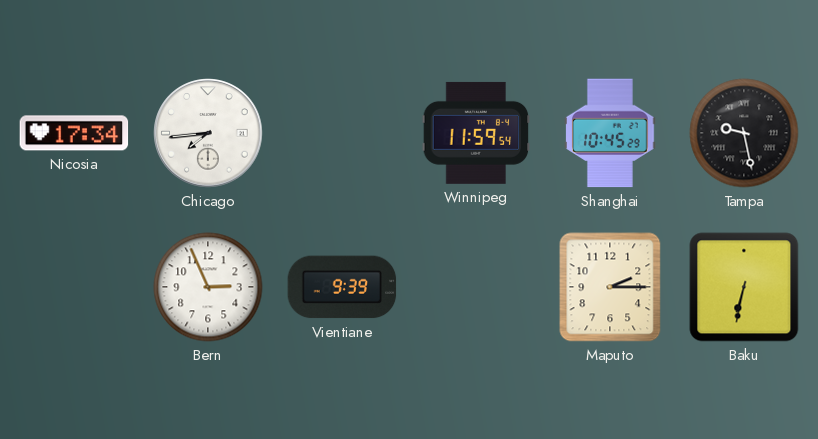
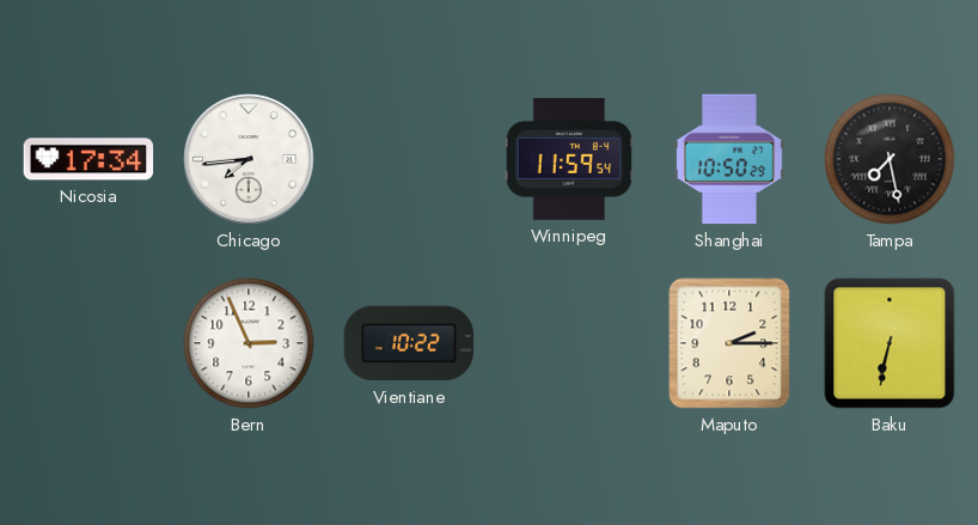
Shanghai: 10:45 -> 10:50
Tampa: 9:28 -> 7:28
Vientiane: 9:39 -> 10:22
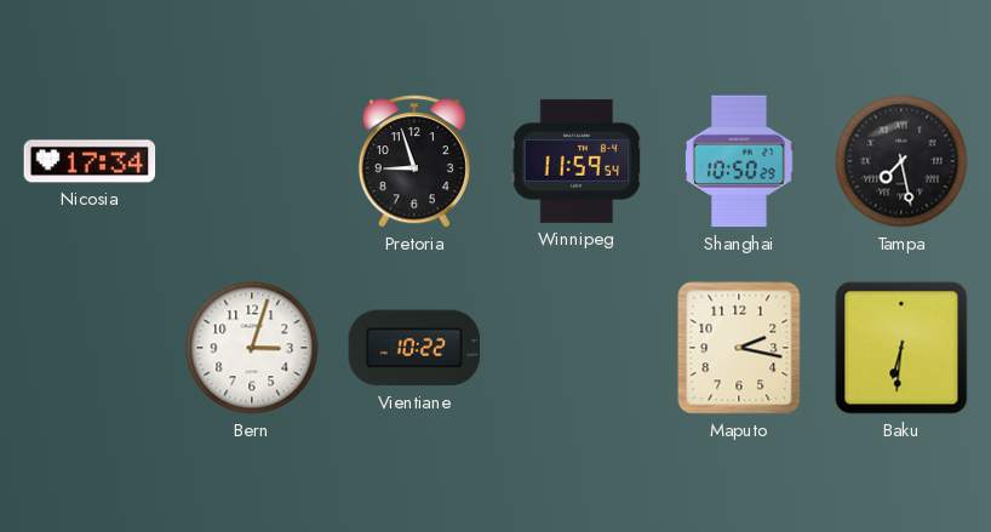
Chicago: 7:44 -> none
Pretoria: none -> 8:57
Bern: 2:56 -> 3:03
Maputo: 2:15 -> 2:17
Baku: 6:32 -> 6:31
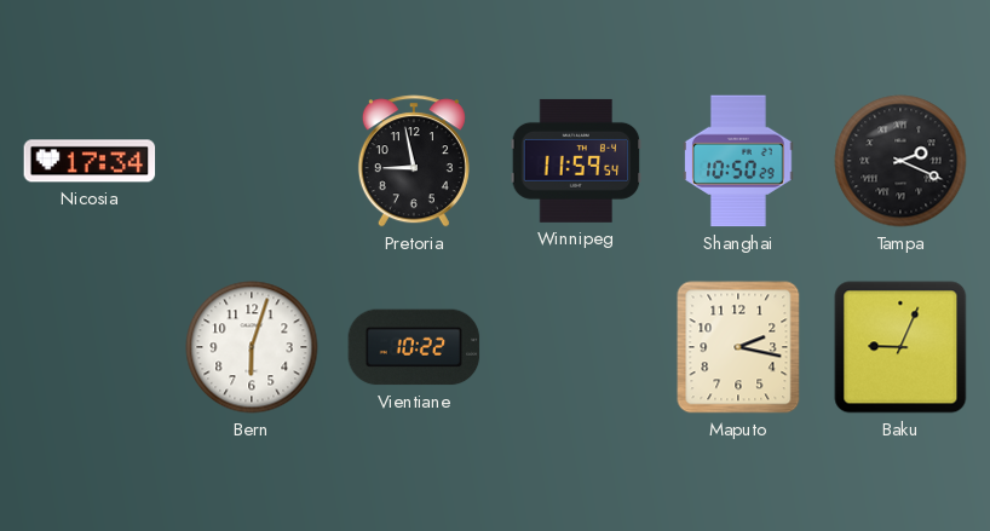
Pretoria: 8:57 -> 8:58
Tampa: 7:28 -> 2:19
Bern: 3:03 -> 6:03
Baku: 6:31 -> 9:04
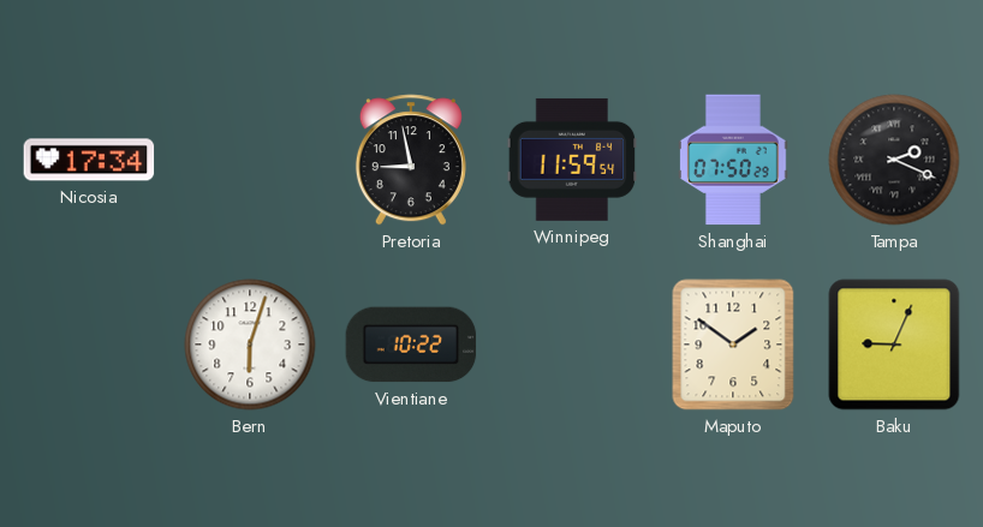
Shanghai: 10:50 -> 07:50
Maputo: 2:17 -> 1:51
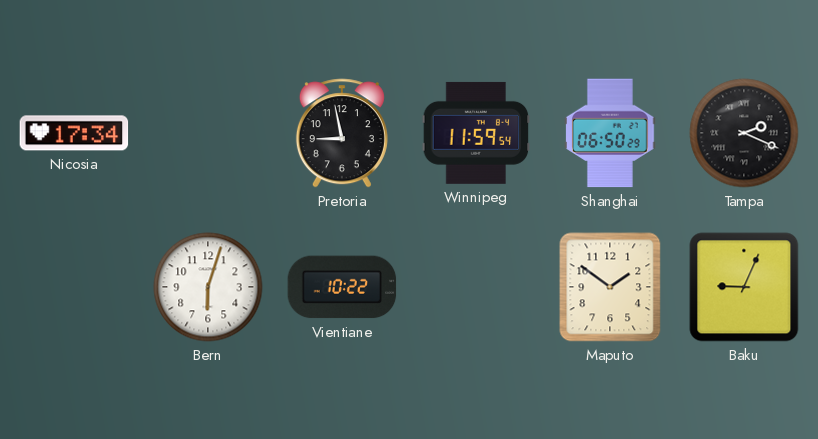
Shanghai: 07:50 -> 06:50
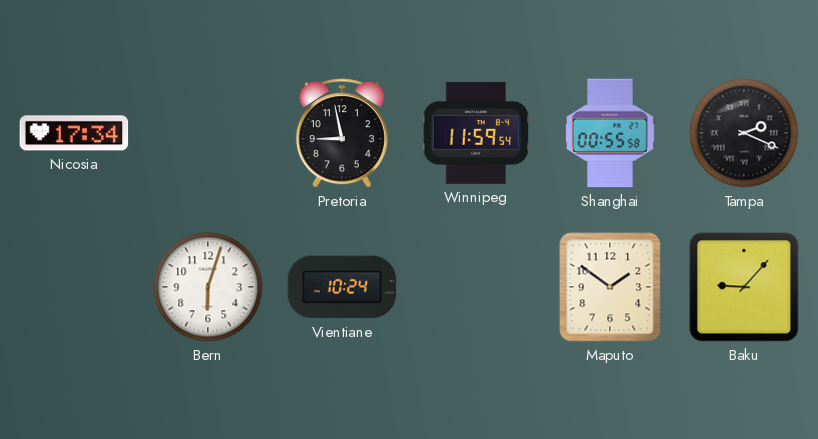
Shanghai: 06:50 -> 00:55
Vientiane: 10:22 -> 10:24
Baku: 9:04 -> 9:07
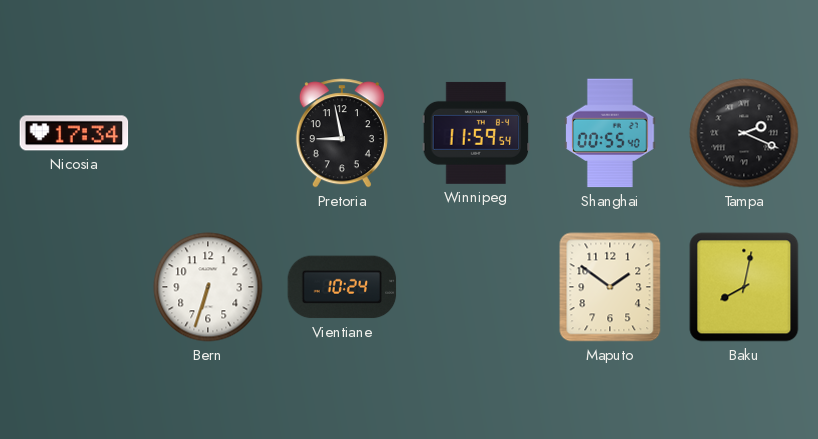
Shanghai: 00:55:58 -> 00:55:40
Bern: 6:03 -> 6:33
Baku: 9:07 -> 8:02
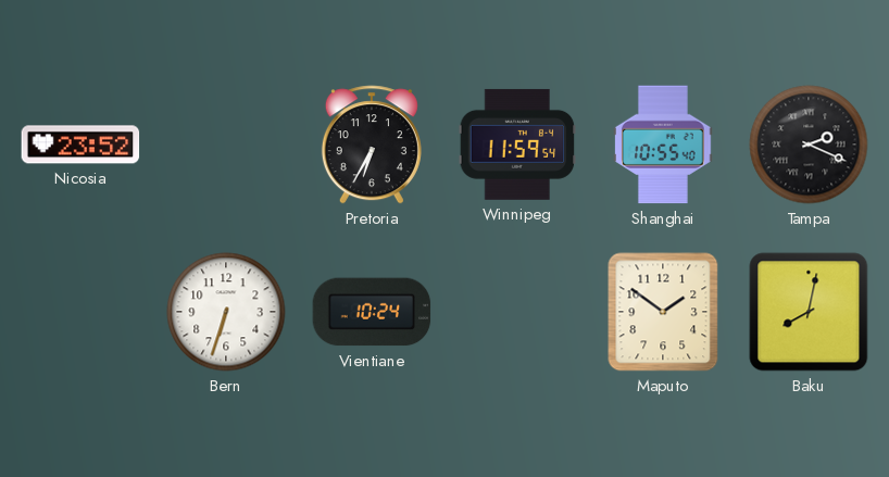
Nicosia: 17:34 -> 23:52
Pretoria: 8:58 -> 6:35
Shanghai: 00:55 -> 10:55
